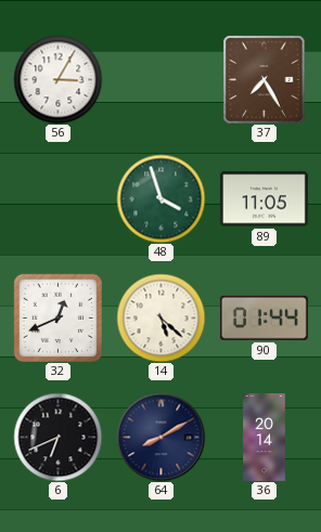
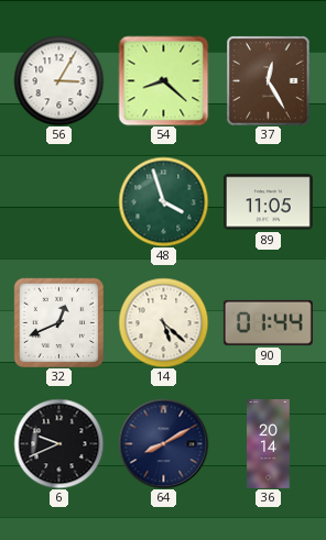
54: none -> 8:22
37: 7:25 -> 12:25
6: 6:41 -> 9:41
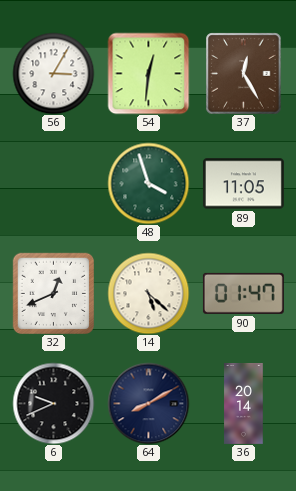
54: 8:22 -> 12:31
90: 01:44 -> 01:47
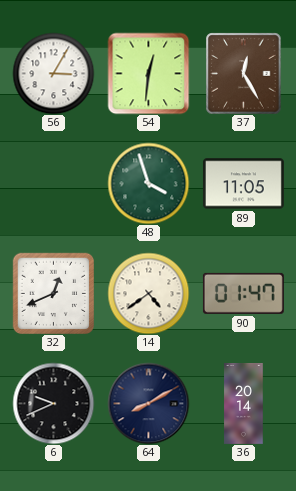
14: 5:22 -> 4:39
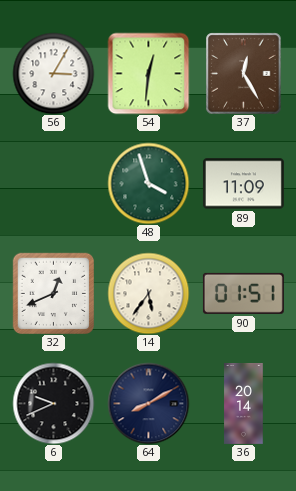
89: 11:05 -> 11:09
14: 4:39 -> 5:36
90: 01:47 -> 01:51
